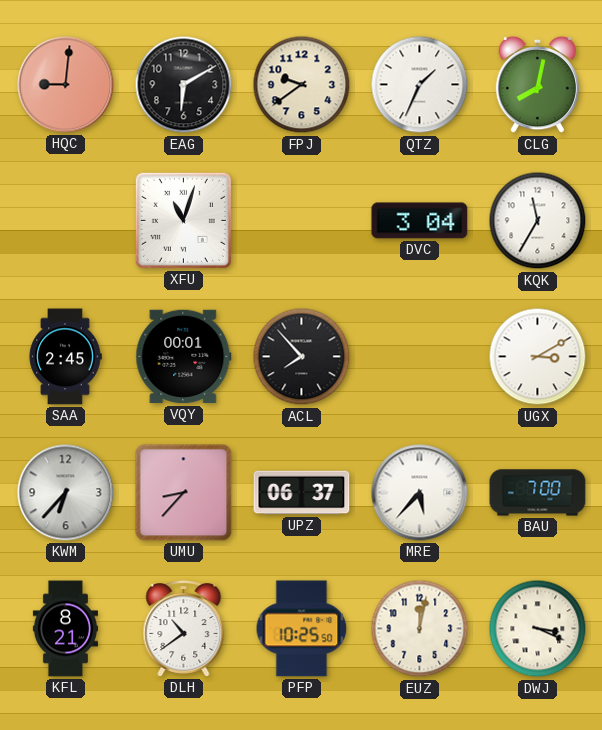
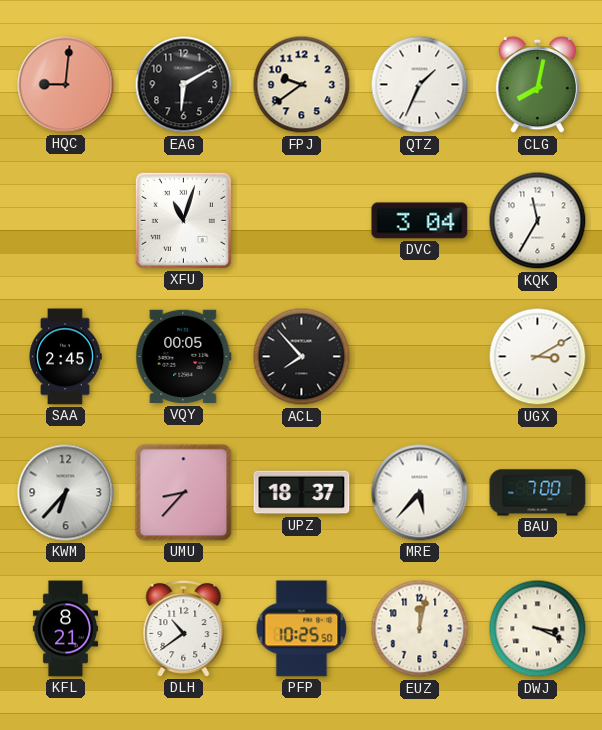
VQY: 00:01 -> 00:05
UPZ: 06:37 -> 18:37
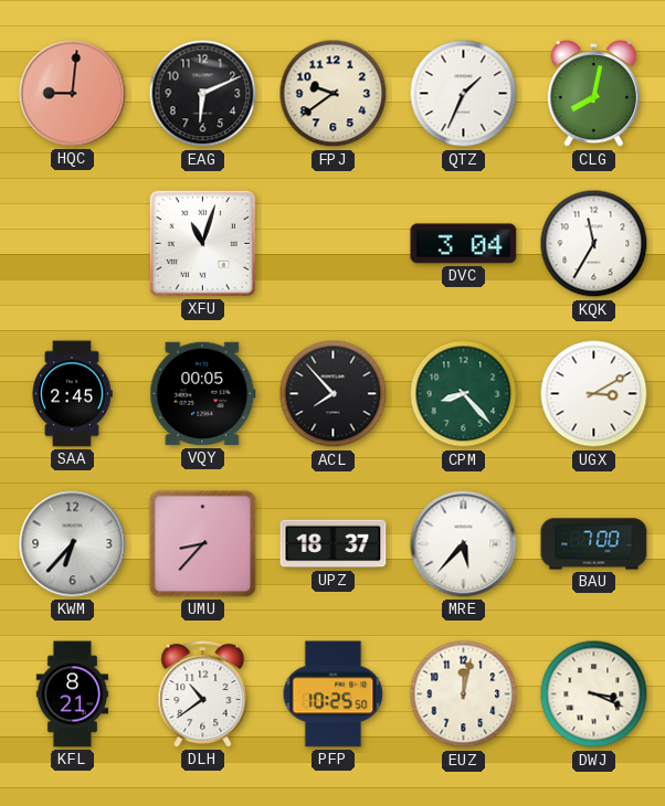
EAG: 6:10 -> 6:11
CPM: none -> 8:23
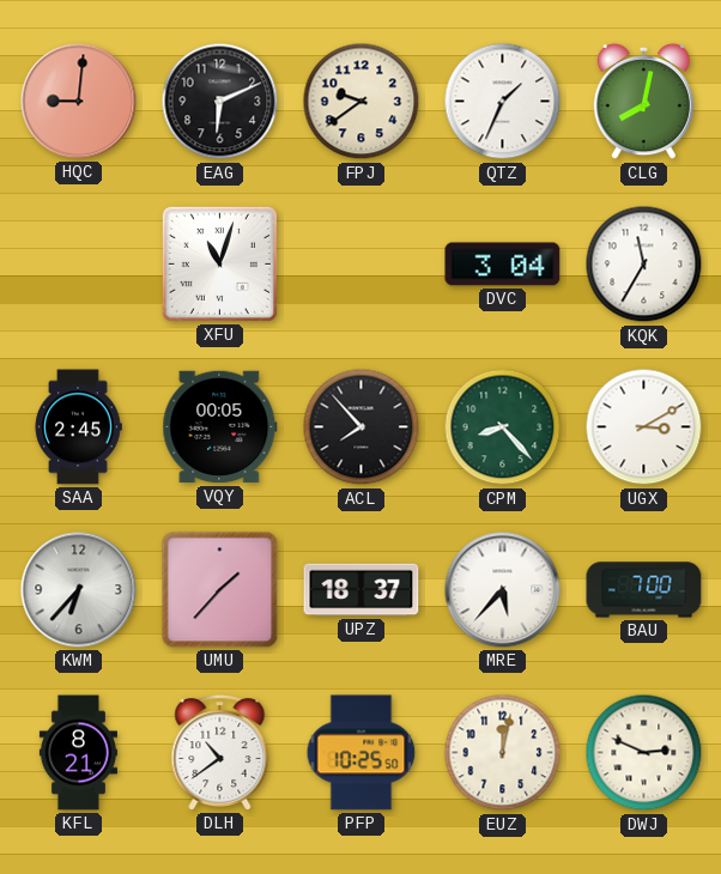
UMU: 8:37 -> 1:37
DWJ: 3:19 -> 2:49
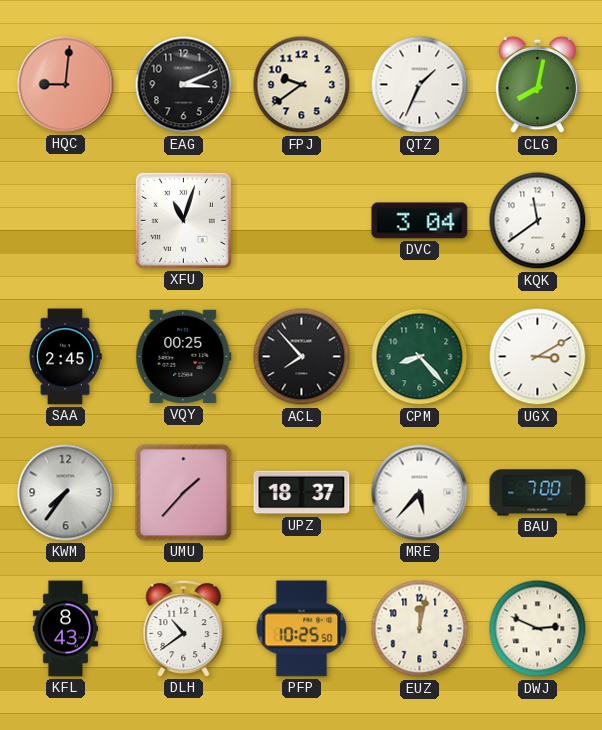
EAG: 6:11 -> 3:11
KQK: 11:35 -> 11:39
VQY: 00:05 -> 00:25
KWM: 6:37 -> 7:36
KFL: 8:21 -> 8:43
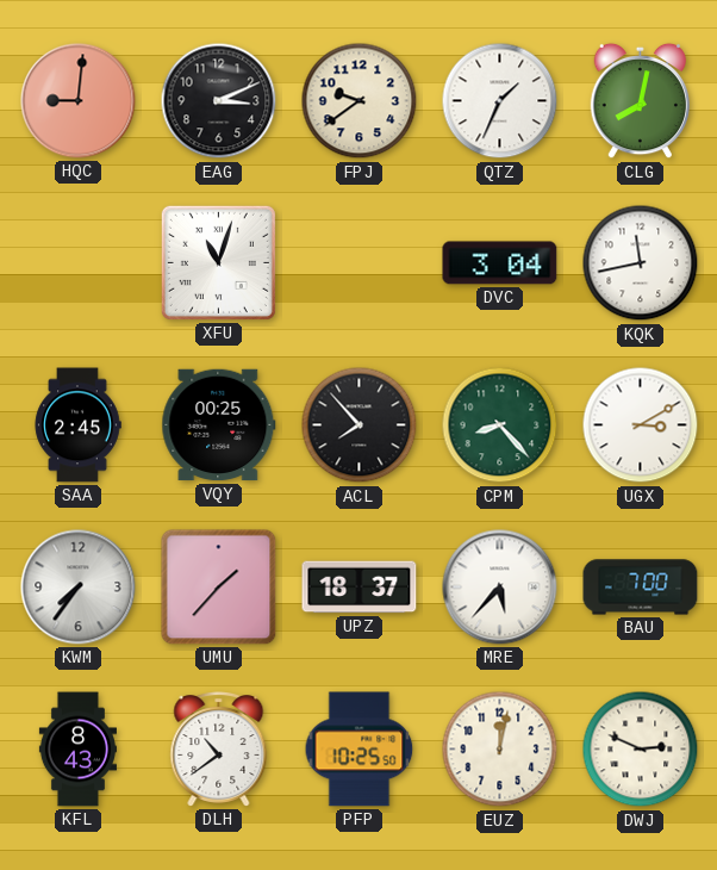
KQK: 11:39 -> 11:43
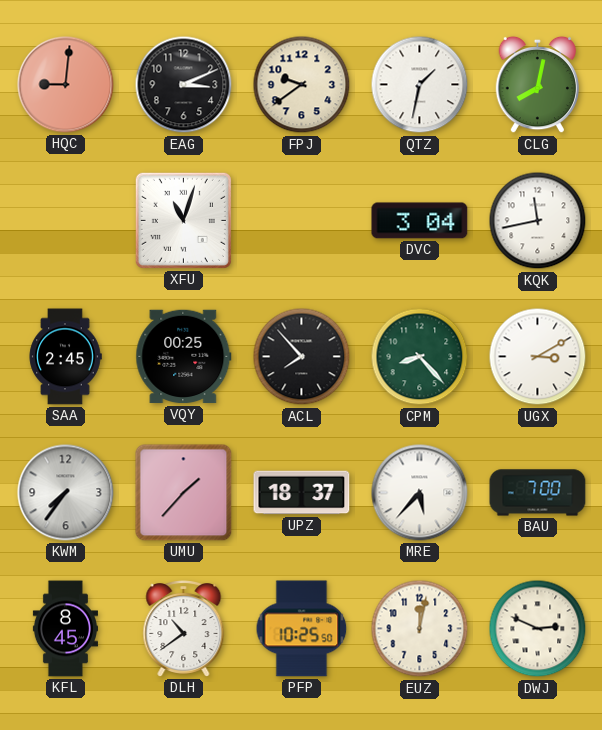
QTZ: 1:34 -> 1:32
KFL: 8:43 -> 8:45
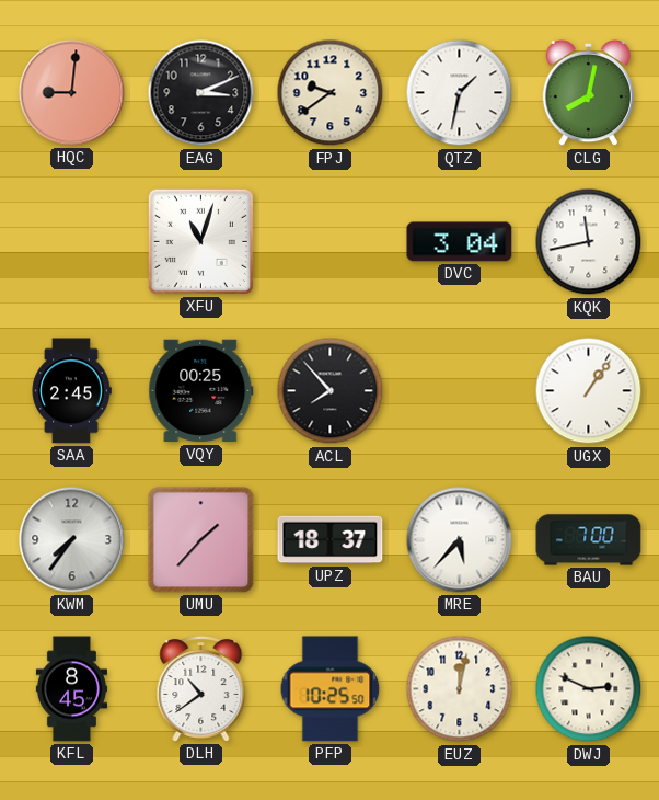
CPM: 8:23 -> none
UGX: 3:10 -> 1:06
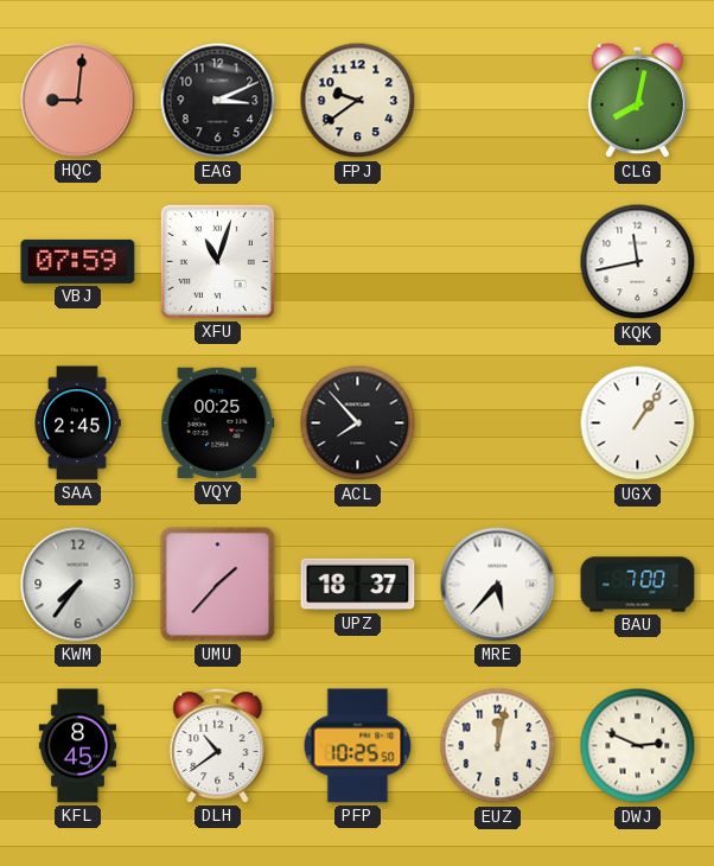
QTZ: 1:32 -> none
VBJ: none -> 07:59
DVC: 3:04 -> none
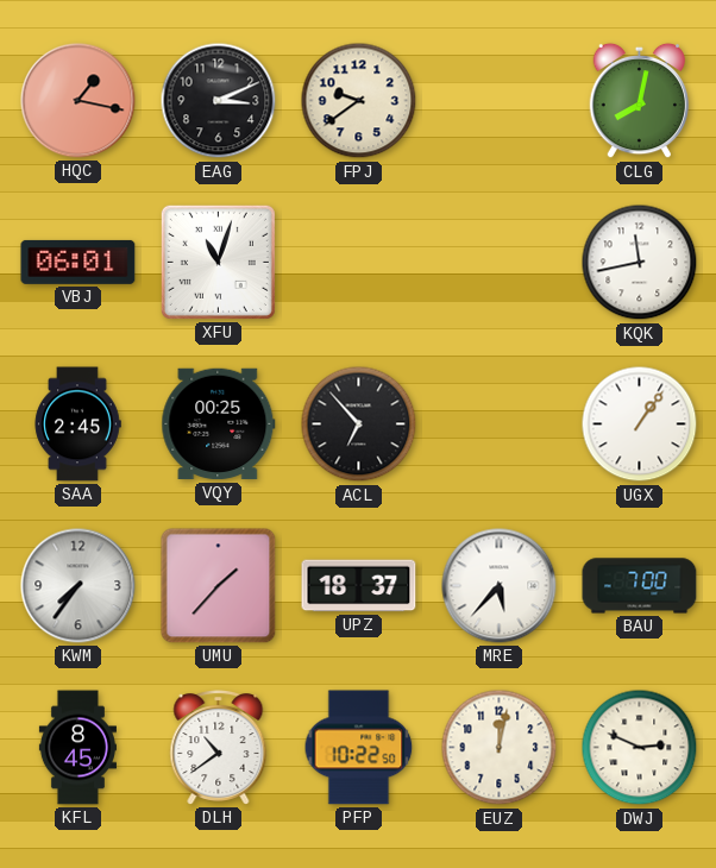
HQC: 9:01 -> 1:17
VBJ: 07:59 -> 06:01
ACL: 7:53 -> 6:53
PFP: 10:25 -> 10:22
